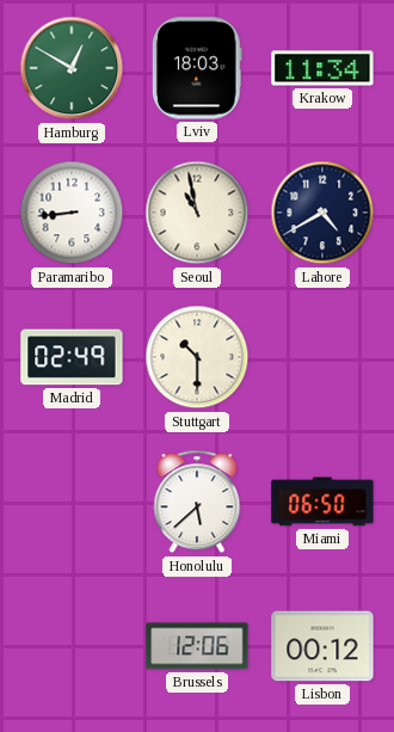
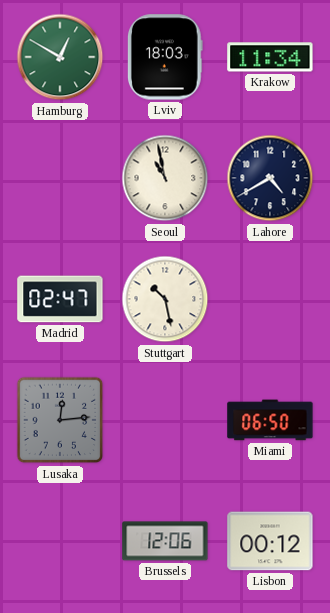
Paramaribo: 8:44 -> none
Madrid: 02:49 -> 02:47
Stuttgart: 10:30 -> 10:28
Lusaka: none -> 12:14
Honolulu: 5:38 -> none
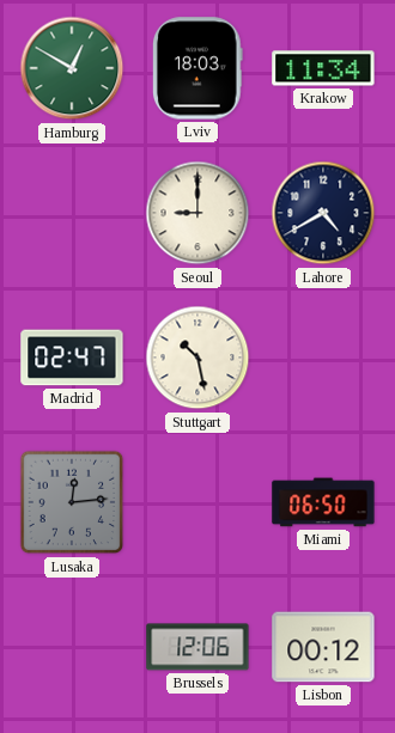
Seoul: 10:58 -> 9:00
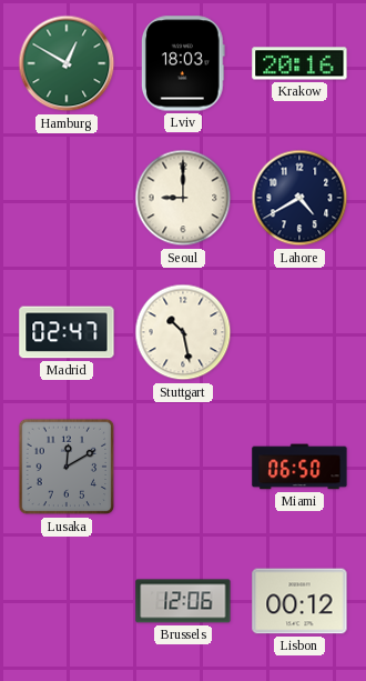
Krakow: 11:34 -> 20:16
Lusaka: 12:14 -> 12:10
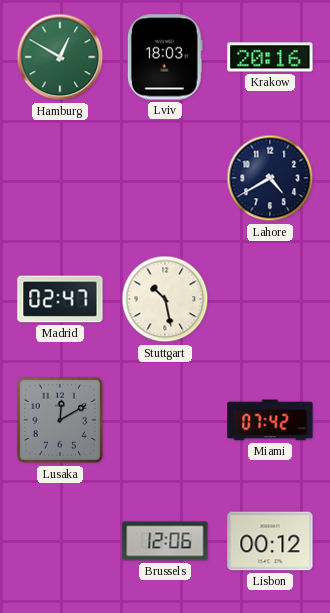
Seoul: 9:00 -> none
Miami: 06:50 -> 07:42
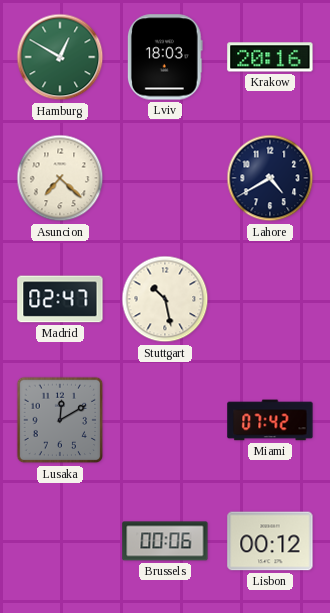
Asuncion: none -> 7:22
Brussels: 12:06 -> 00:06
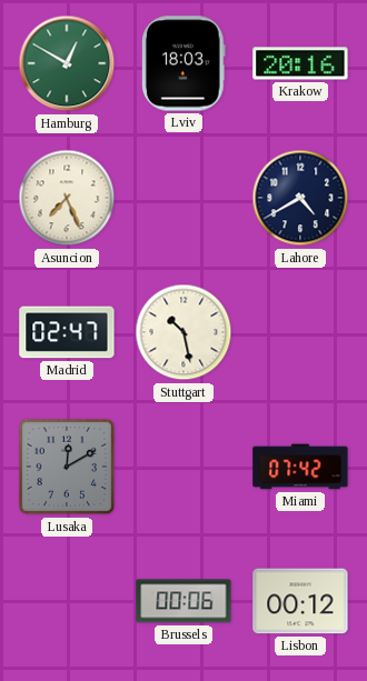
Asuncion: 7:22 -> 7:26
